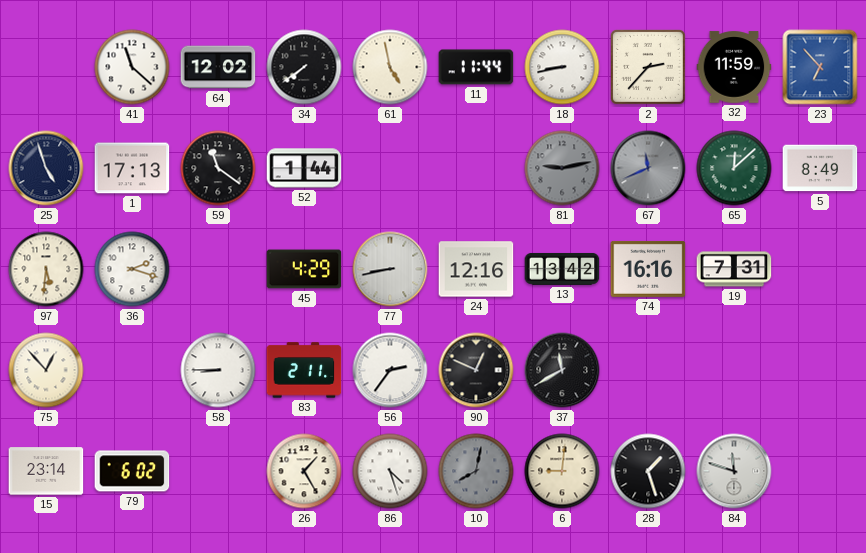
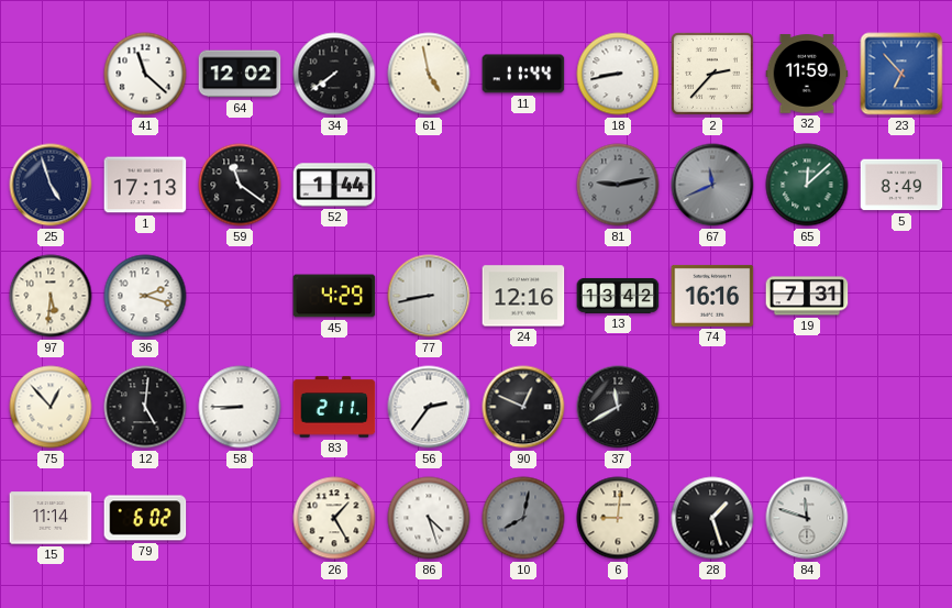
12: none -> 5:01
15: 23:14 -> 11:14
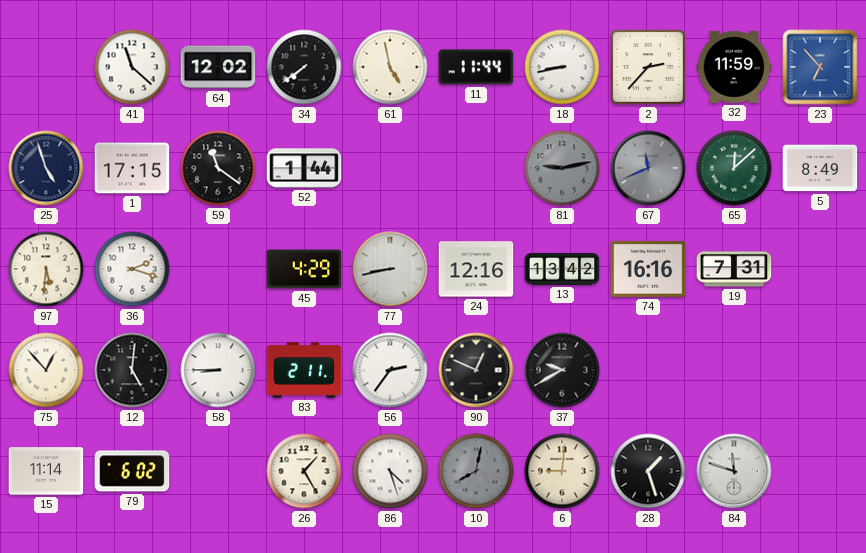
1: 17:13 -> 17:15
37: 11:40 -> 9:40
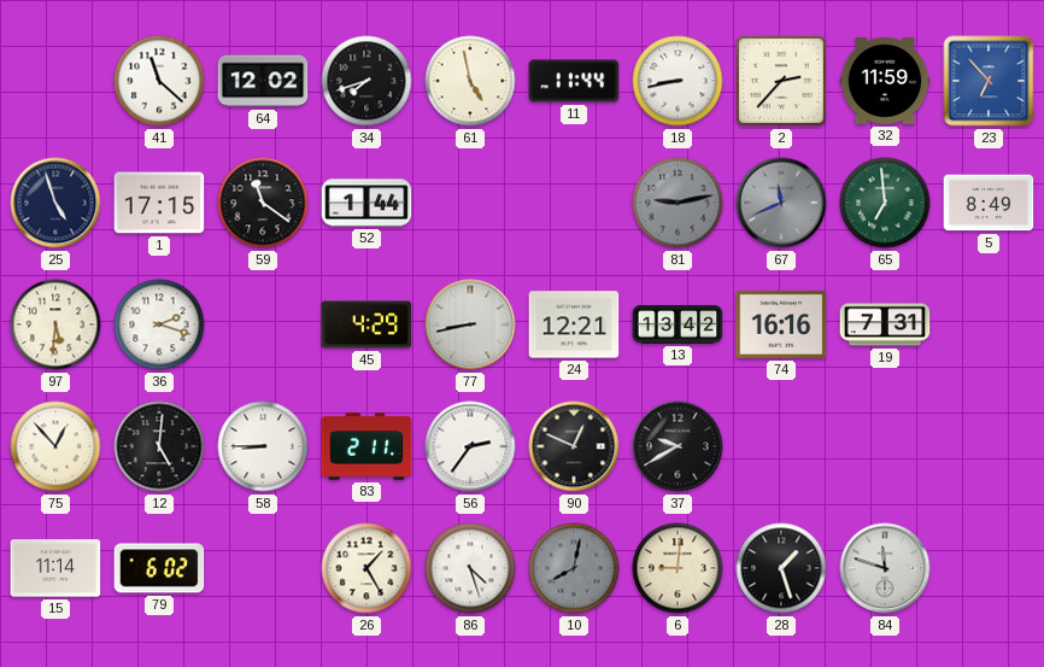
34: 7:39 -> 7:42
65: 12:08 -> 6:59
24: 12:16 -> 12:21
